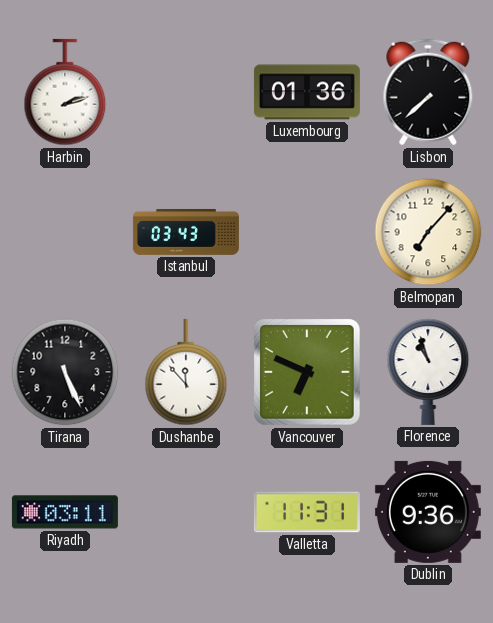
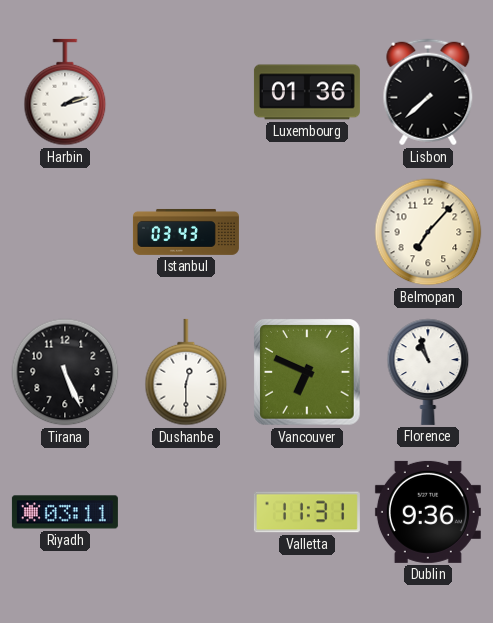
Dushanbe: 11:53 -> 12:30
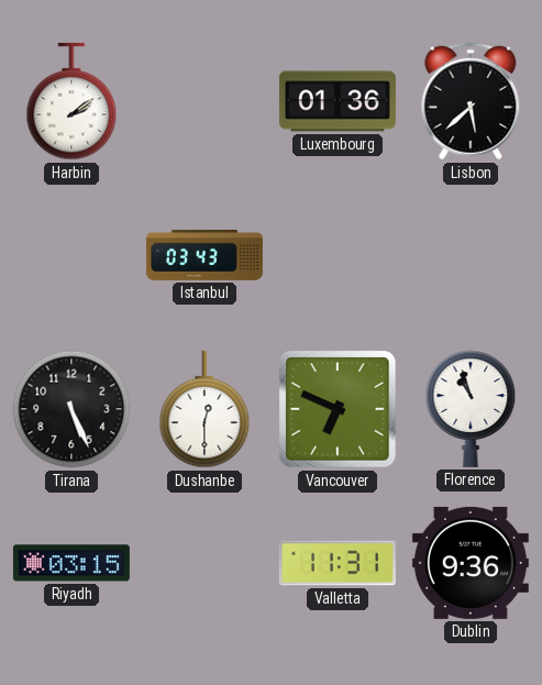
Harbin: 2:12 -> 2:09
Lisbon: 7:38 -> 5:38
Belmopan: 7:07 -> none
Riyadh: 03:11 -> 03:15
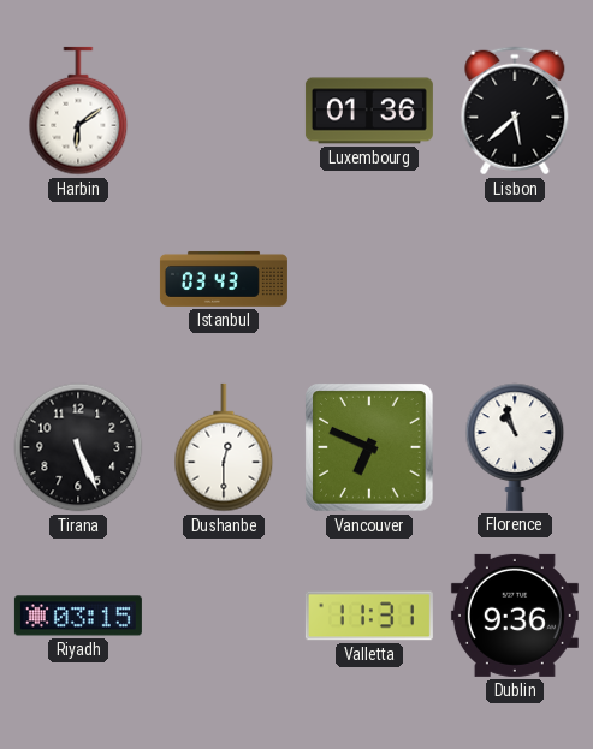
Harbin: 2:09 -> 6:09
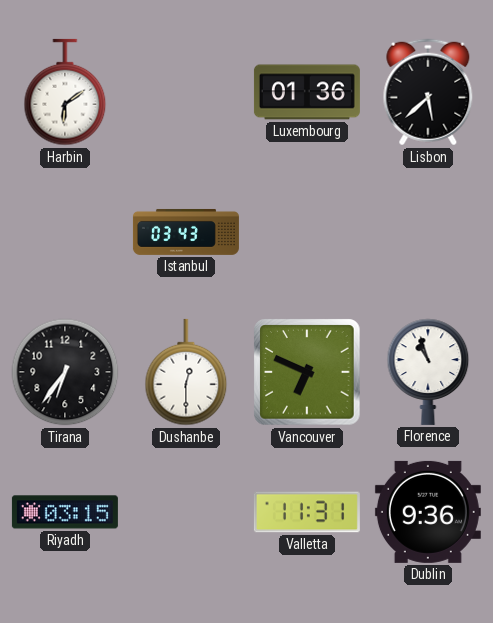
Tirana: 5:26 -> 6:36
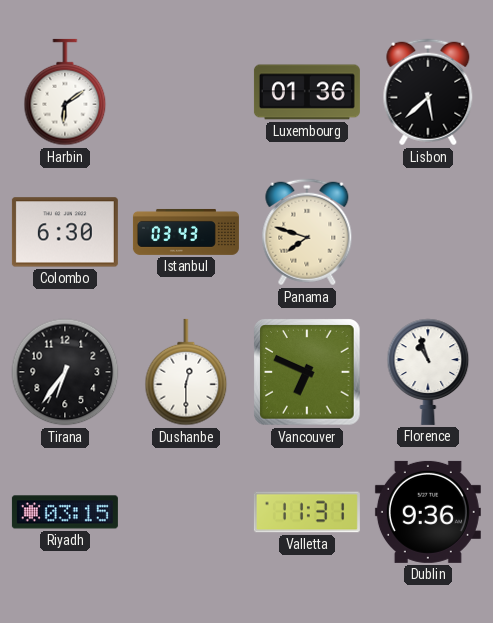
Colombo: none -> 6:30
Panama: none -> 7:48
